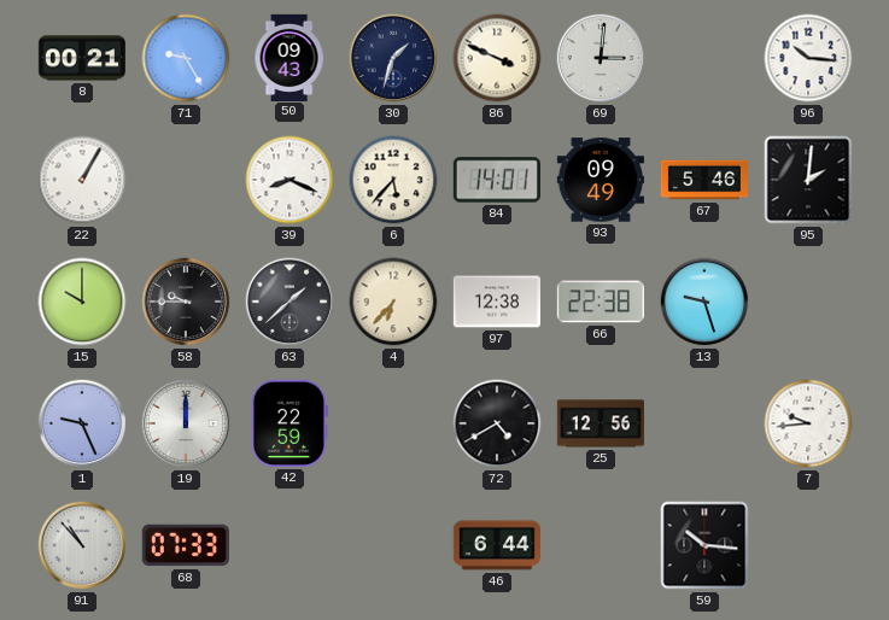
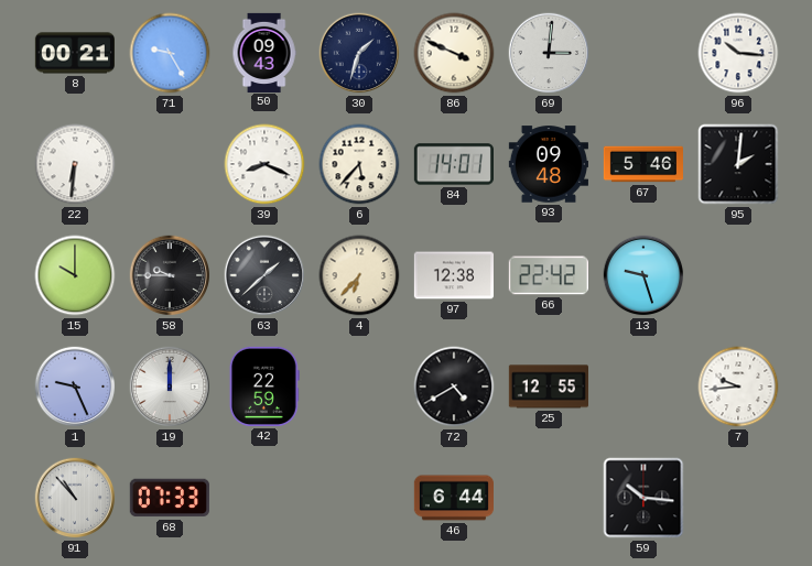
22: 1:05 -> 6:31
93: 09:49 -> 09:48
66: 22:38 -> 22:42
25: 12:56 -> 12:55
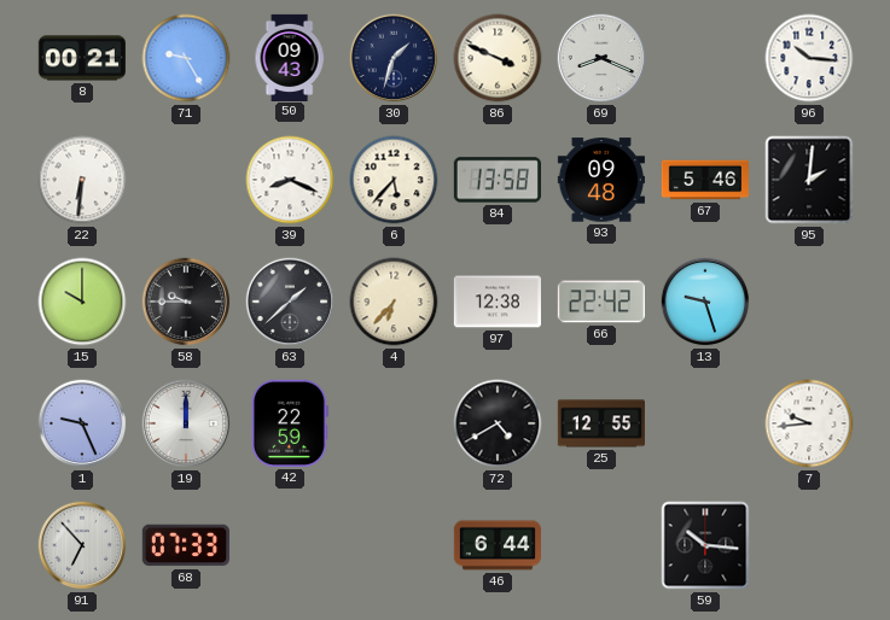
69: 3:01 -> 8:19
84: 14:01 -> 13:58
91: 10:53 -> 6:53
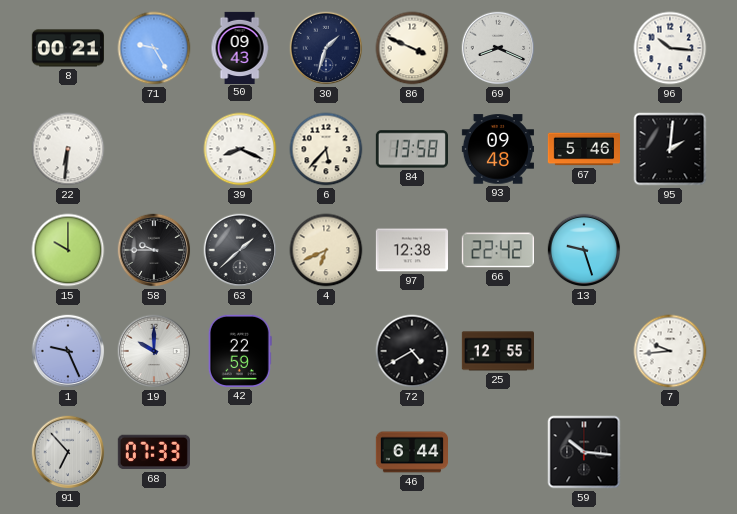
4: 6:37 -> 6:41
19: 12:00 -> 10:00
